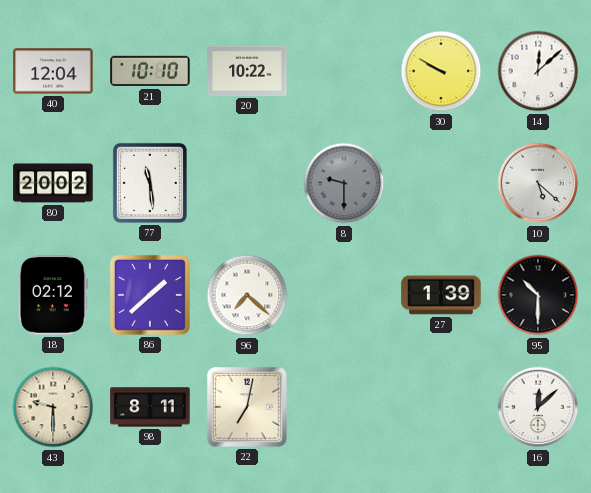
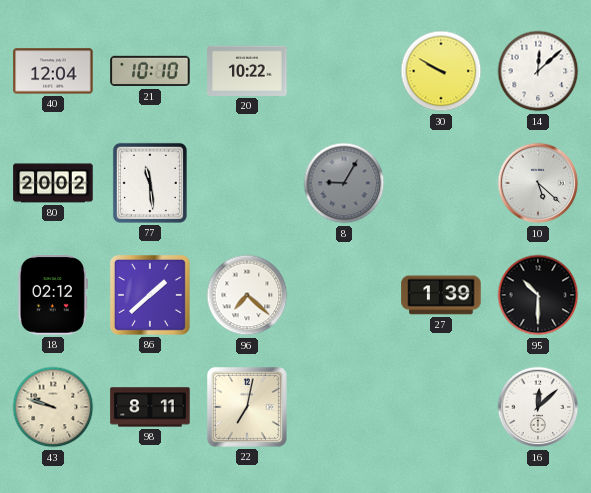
8: 9:30 -> 9:05
43: 9:30 -> 9:48
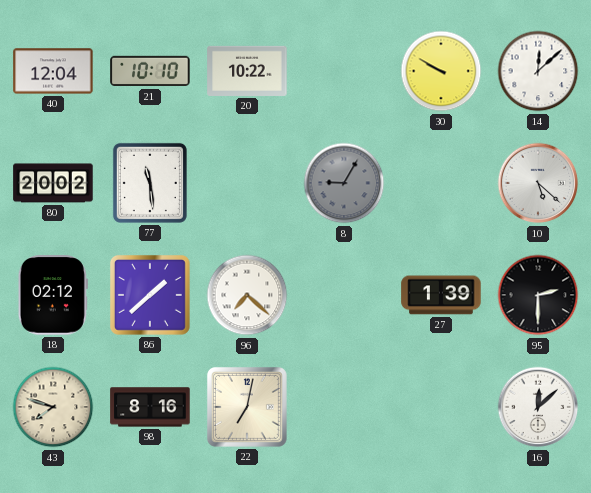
95: 10:30 -> 2:30
43: 9:48 -> 7:48
98: 8:11 -> 8:16
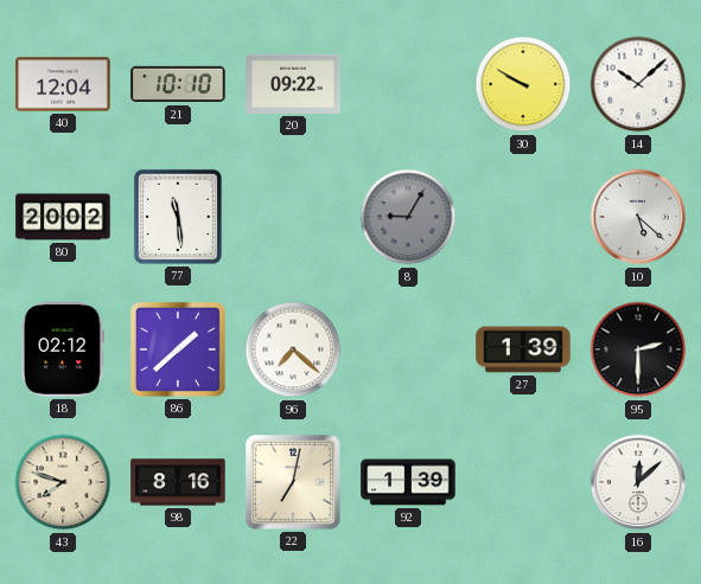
20: 10:22 -> 09:22
14: 12:08 -> 10:08
92: none -> 1:39
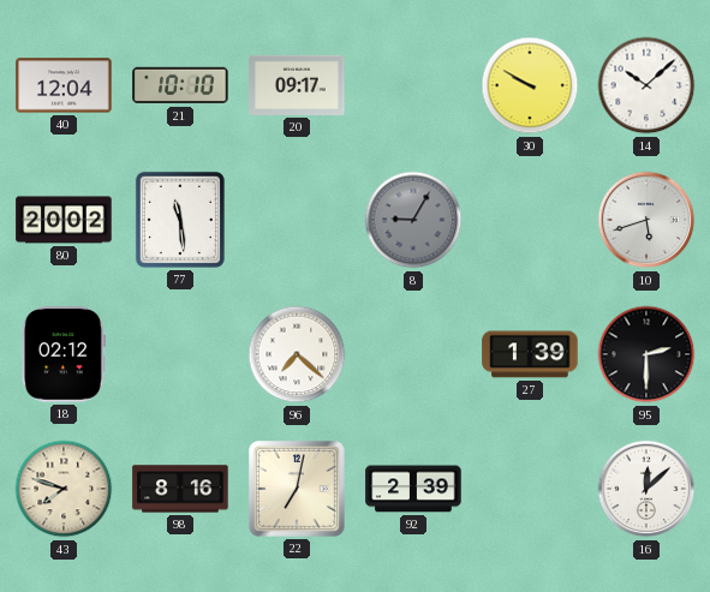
20: 09:22 -> 09:17
10: 5:22 -> 5:42
86: 1:38 -> none
92: 1:39 -> 2:39
